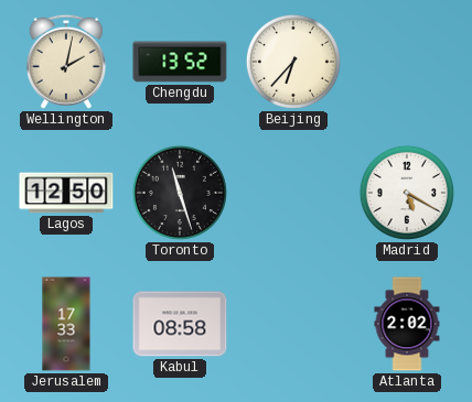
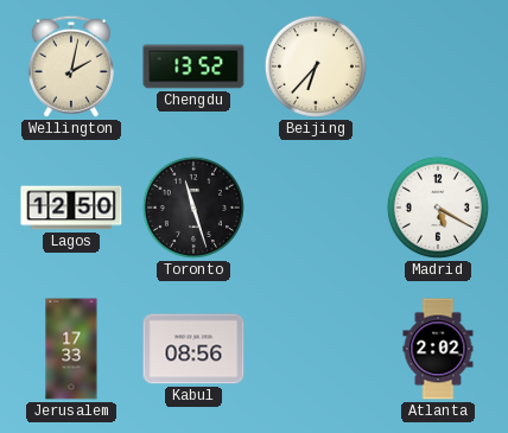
Kabul: 08:58 -> 08:56
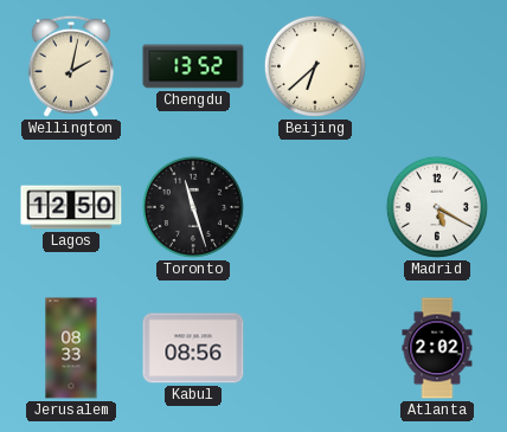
Beijing: 6:37 -> 6:38
Jerusalem: 17:33 -> 08:33
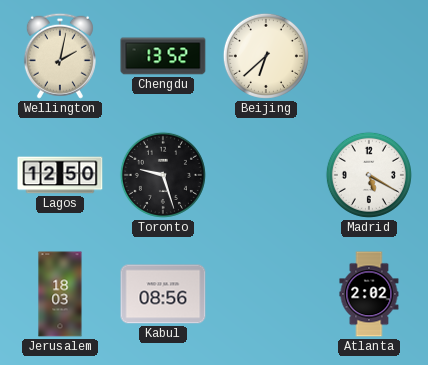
Toronto: 11:27 -> 9:27
Jerusalem: 08:33 -> 18:03
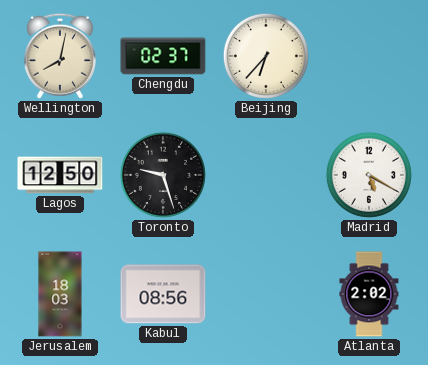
Wellington: 2:02 -> 8:02
Chengdu: 13:52 -> 02:37
Beijing: 6:38 -> 6:37
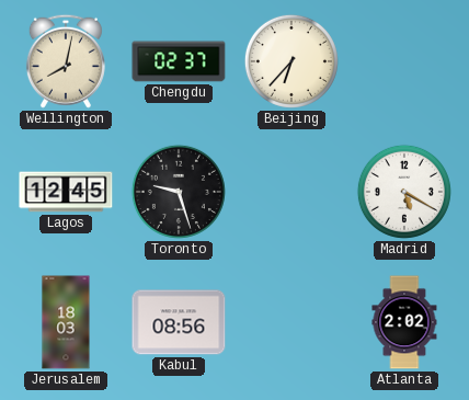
Lagos: 12:50 -> 12:45
